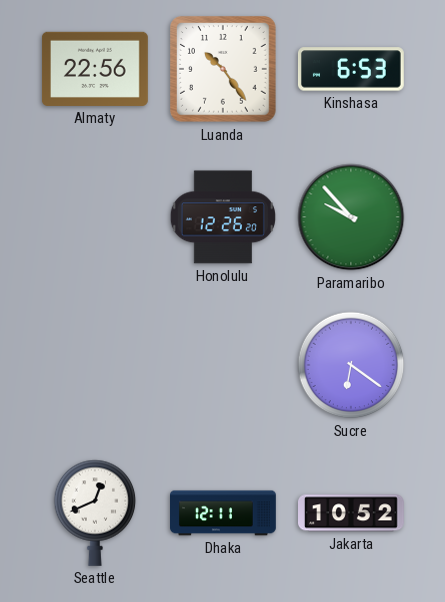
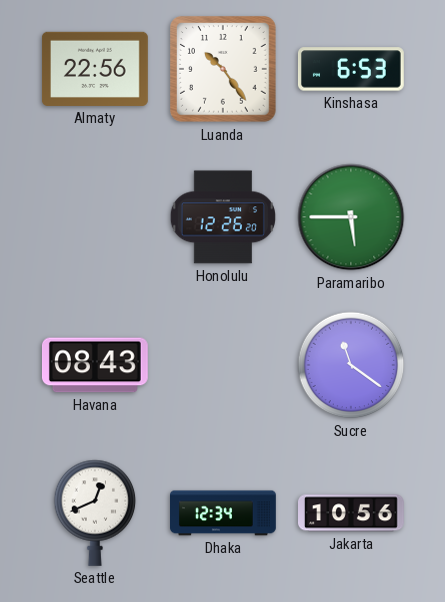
Paramaribo: 9:53 -> 5:45
Havana: none -> 08:43
Sucre: 6:21 -> 11:21
Dhaka: 12:11 -> 12:34
Jakarta: 10:52 -> 10:56
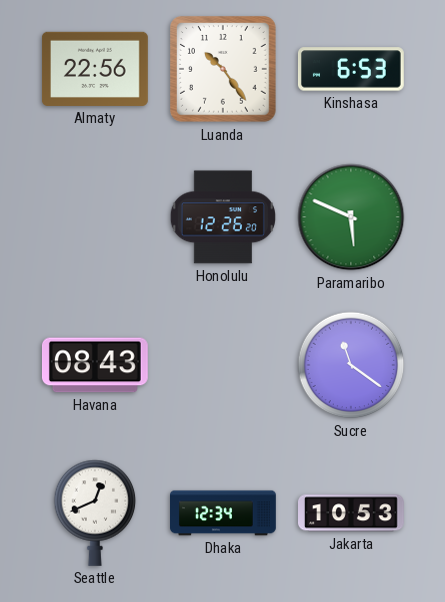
Paramaribo: 5:45 -> 5:49
Jakarta: 10:56 -> 10:53
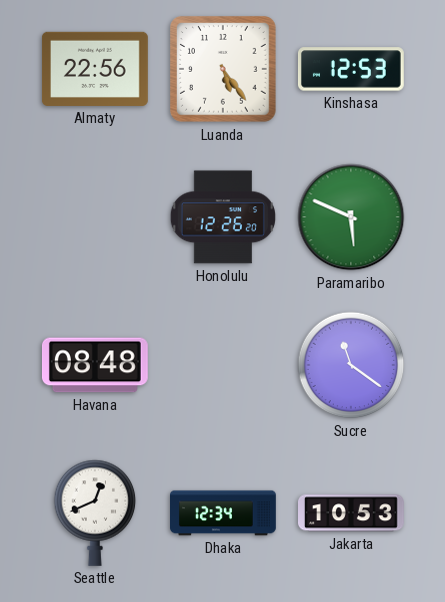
Luanda: 10:24 -> 5:24
Kinshasa: 6:53 -> 12:53
Havana: 08:43 -> 08:48
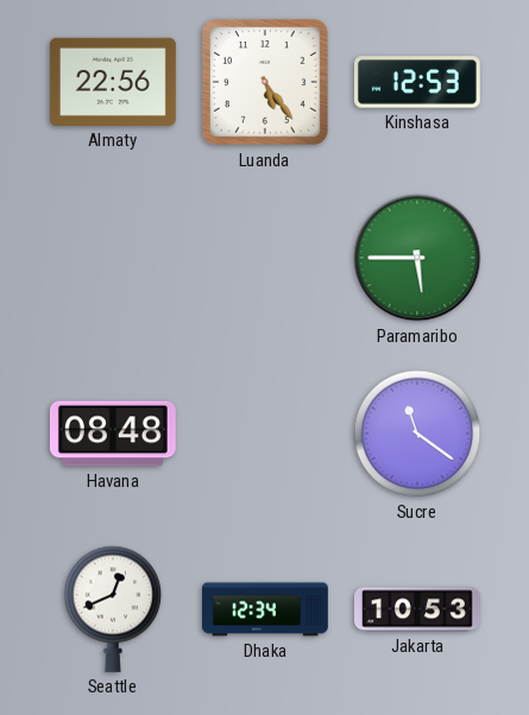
Honolulu: 12:26 -> none
Paramaribo: 5:49 -> 5:45
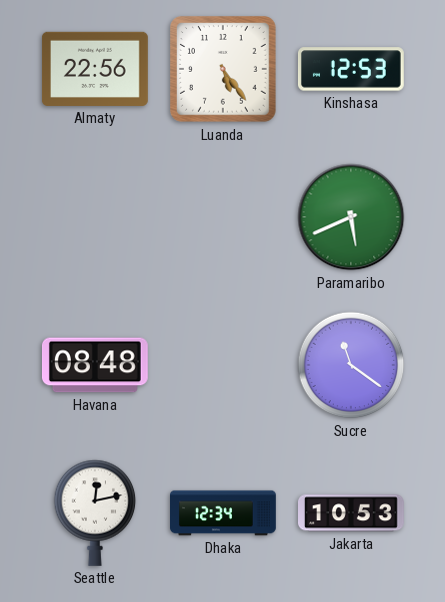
Paramaribo: 5:45 -> 5:41
Seattle: 12:41 -> 12:13
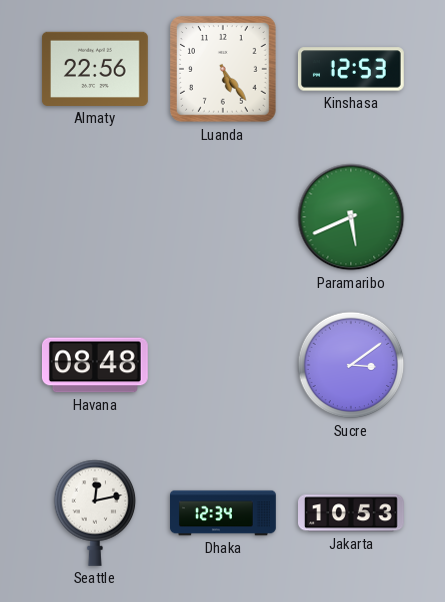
Sucre: 11:21 -> 3:09
